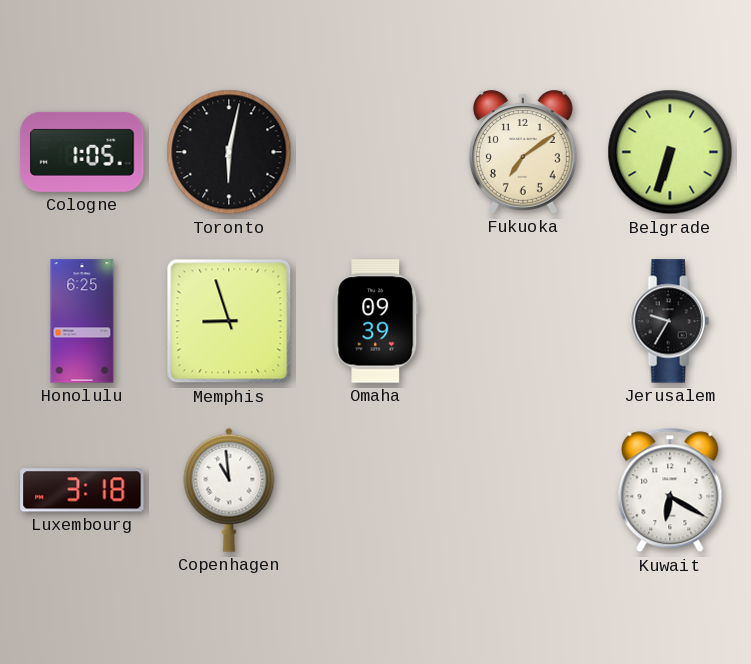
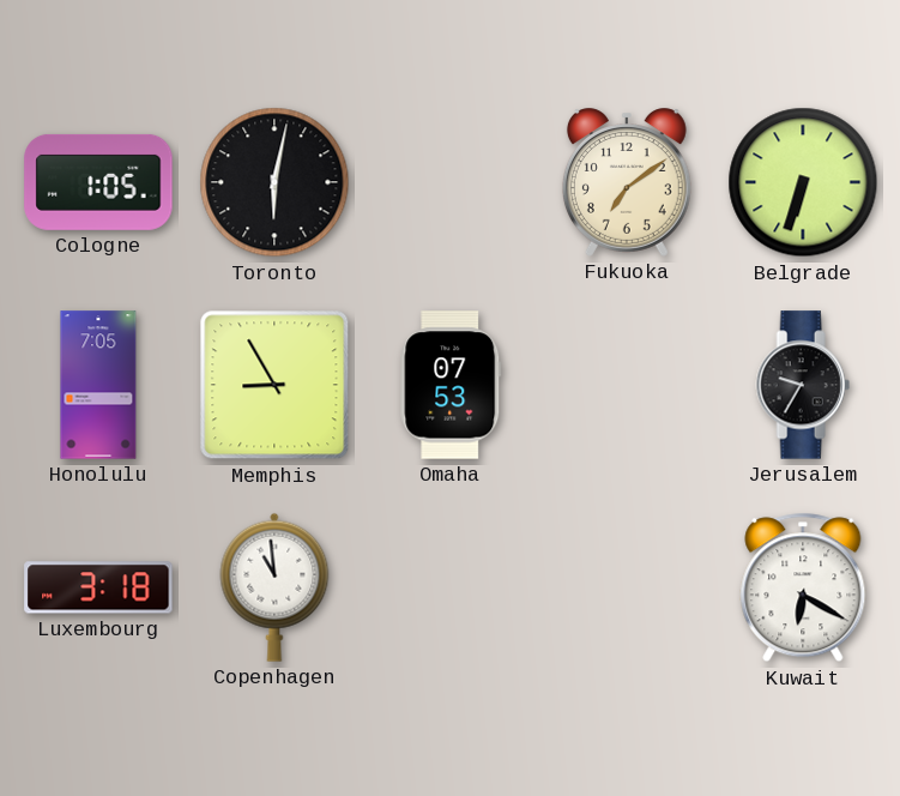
Honolulu: 6:25 -> 7:05
Memphis: 8:57 -> 8:55
Omaha: 09:39 -> 07:53
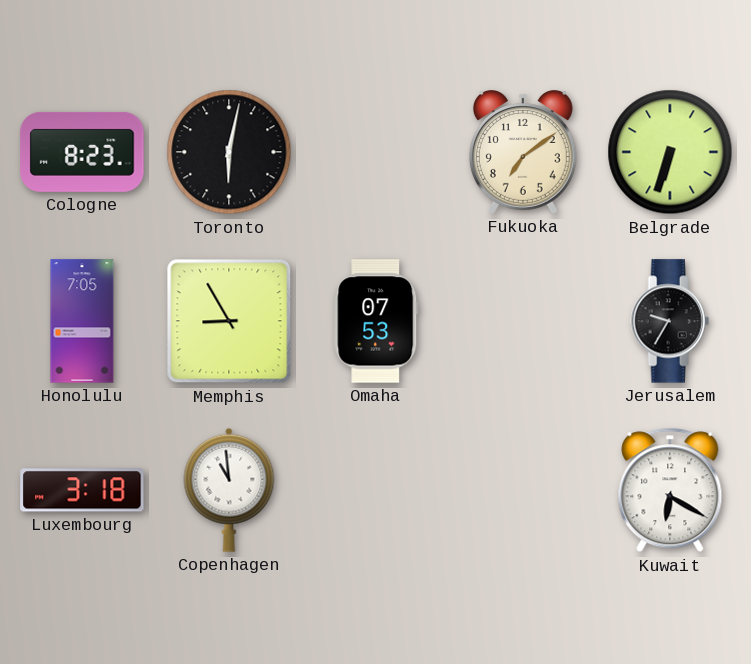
Cologne: 1:05 -> 8:23
